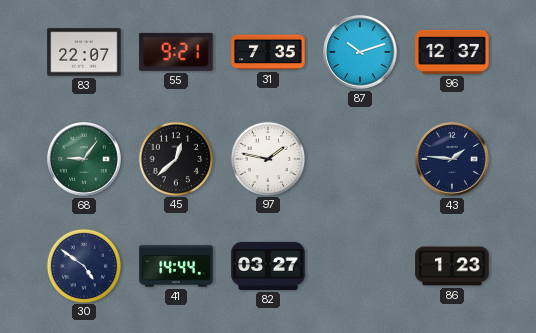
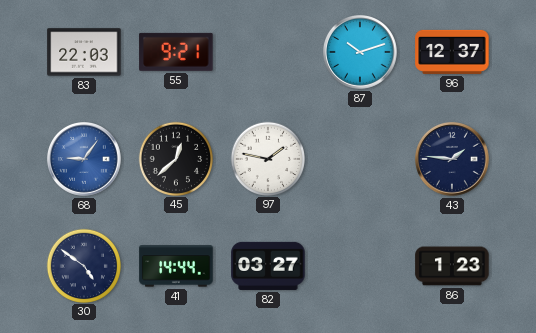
83: 22:07 -> 22:03
31: 7:35 -> none
68 dial: green -> blue
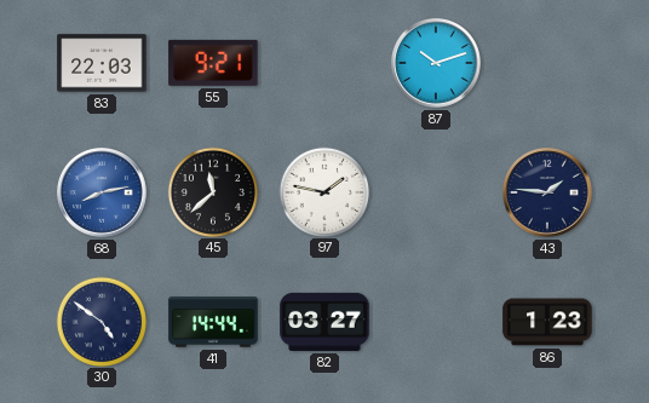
96: 12:37 -> none
68: 9:06 -> 8:13
45: 12:38 -> 11:38
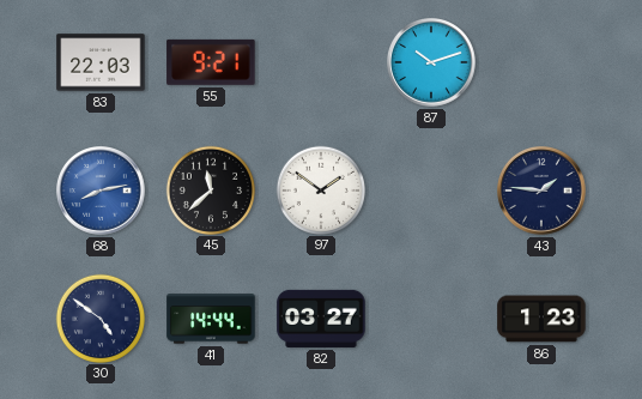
97: 1:47 -> 1:51
